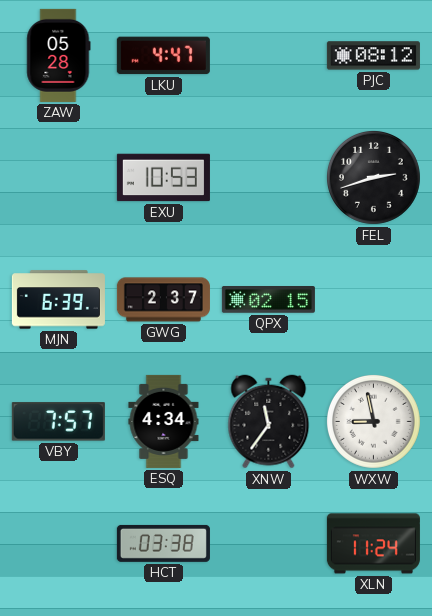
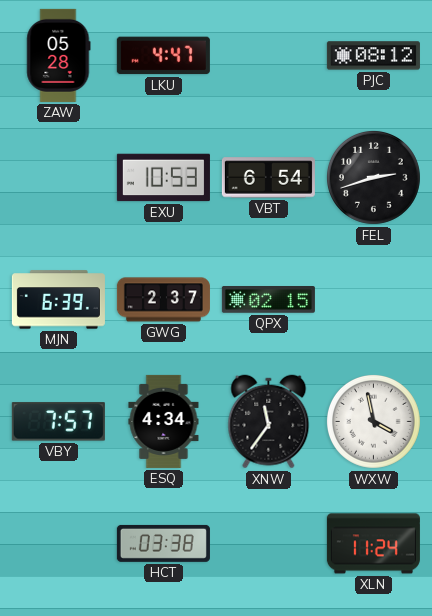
VBT: none -> 6:54
WXW: 8:58 -> 3:58
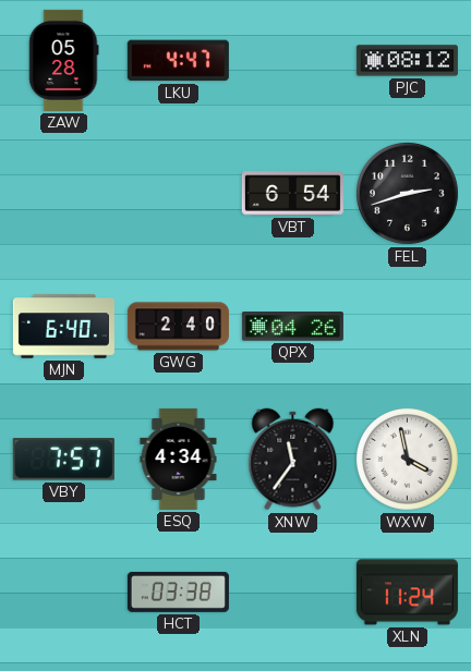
EXU: 10:53 -> none
MJN: 6:39 -> 6:40
GWG: 2:37 -> 2:40
QPX: 02:15 -> 04:26
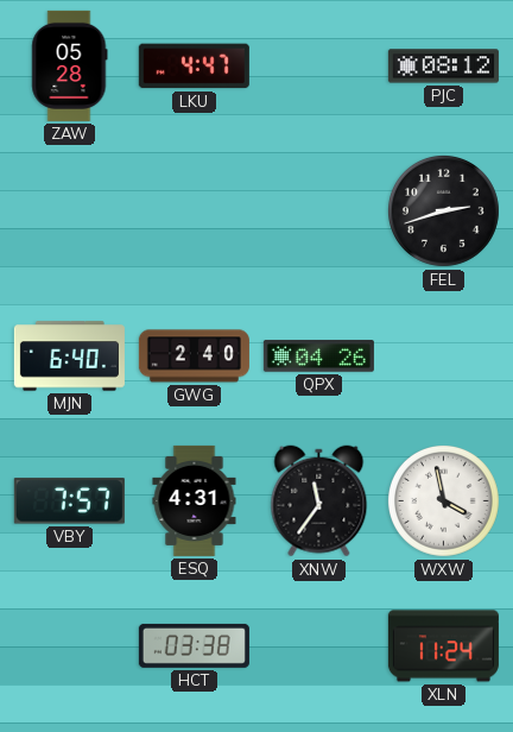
VBT: 6:54 -> none
ESQ: 4:34 -> 4:31
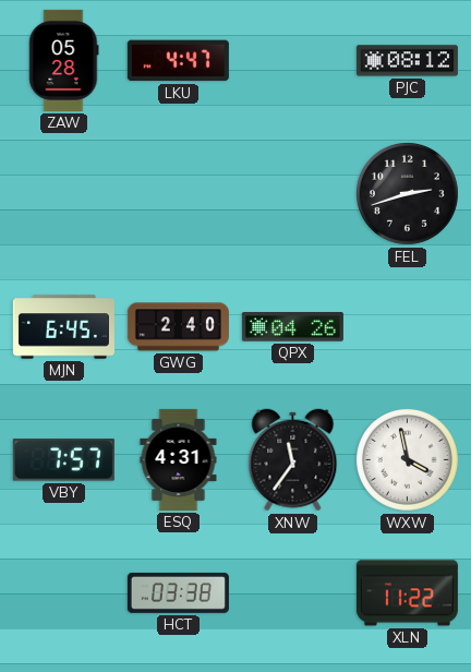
MJN: 6:40 -> 6:45
XLN: 11:24 -> 11:22
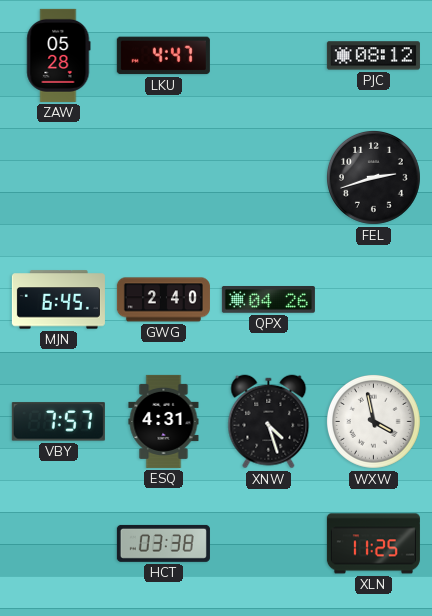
XNW: 11:36 -> 4:27
XLN: 11:22 -> 11:25
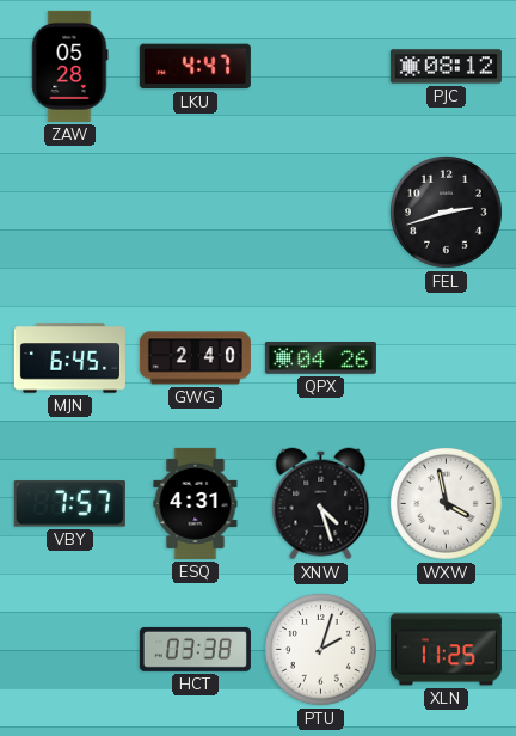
PTU: none -> 2:03
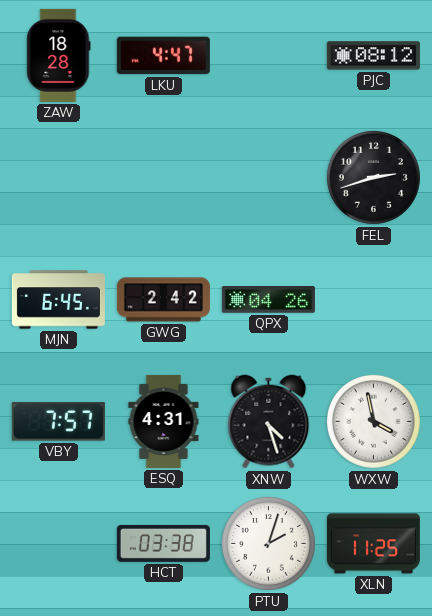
ZAW: 05:28 -> 18:28
GWG: 2:40 -> 2:42
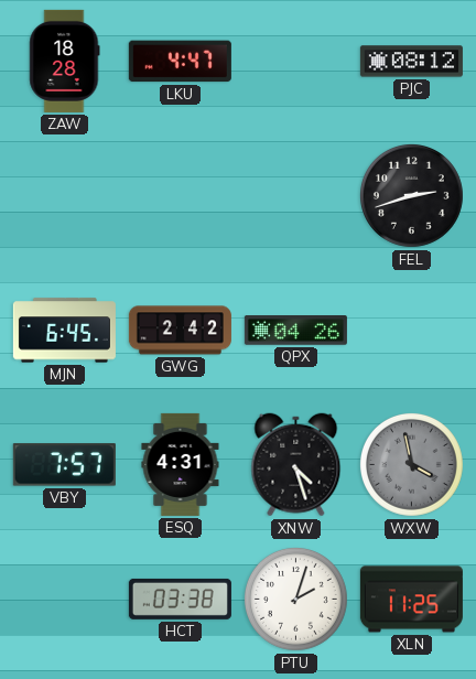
WXW dial: white -> grey
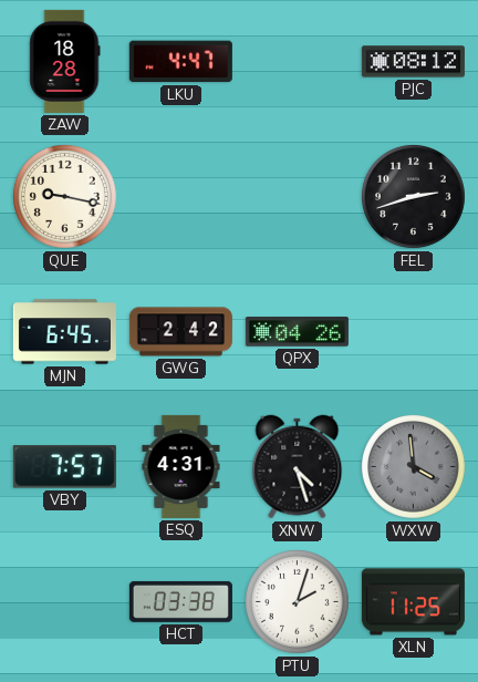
QUE: none -> 9:17
WXW: 3:58 -> 3:59
